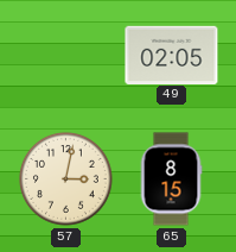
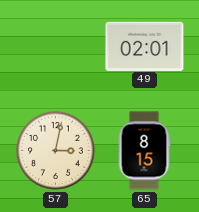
49: 02:05 -> 02:01
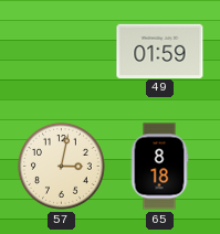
49: 02:01 -> 01:59
65: 8:15 -> 8:18
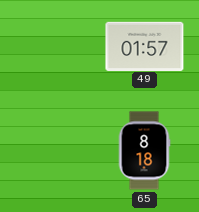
49: 01:59 -> 01:57
57: 3:02 -> none
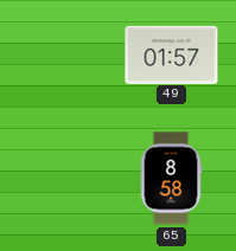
65: 8:18 -> 8:58
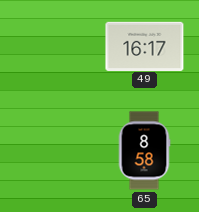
49: 01:57 -> 16:17
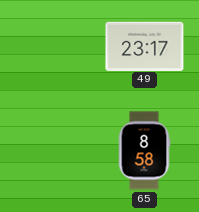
49: 16:17 -> 23:17
